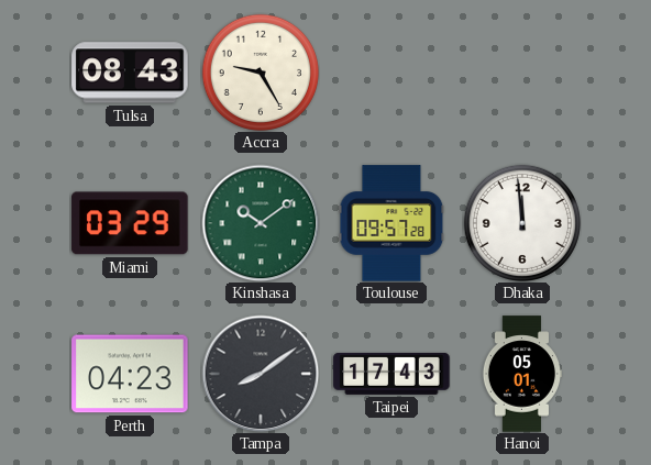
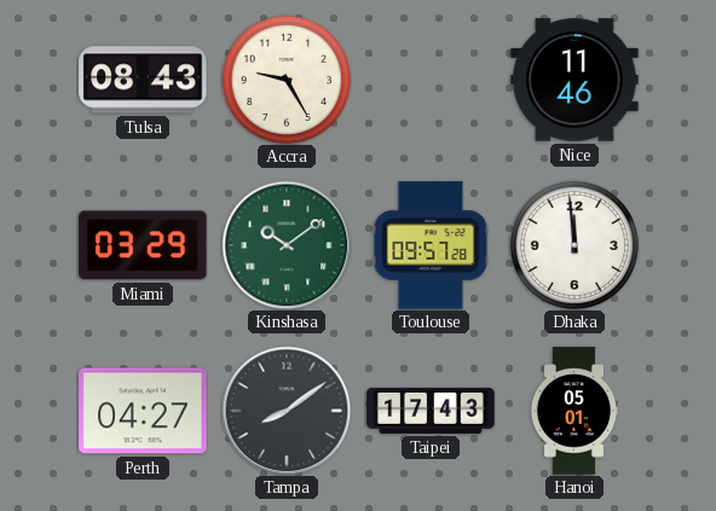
Nice: none -> 11:46
Perth: 04:23 -> 04:27
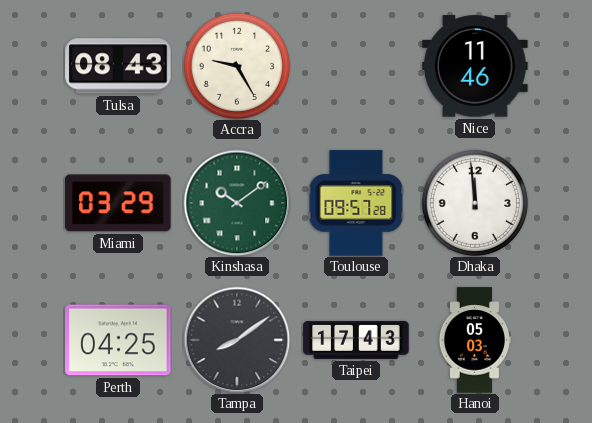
Perth: 04:27 -> 04:25
Hanoi: 05:01 -> 05:03
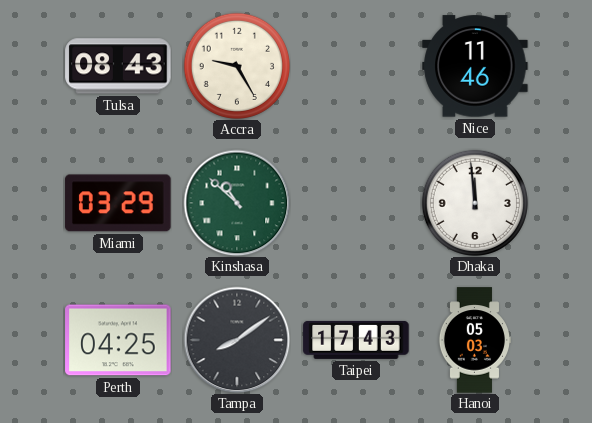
Kinshasa: 10:09 -> 10:52
Toulouse: 09:57 -> none
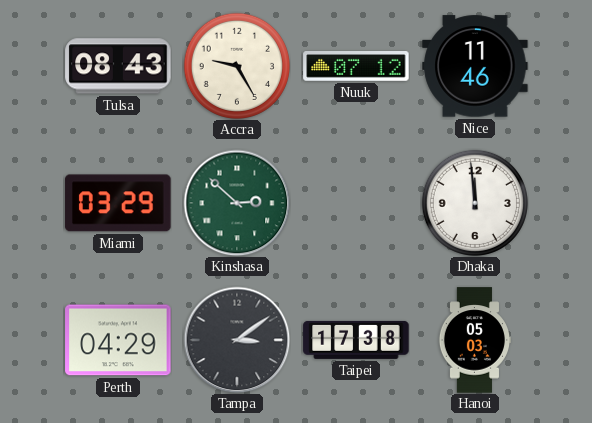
Nuuk: none -> 07:12
Kinshasa: 10:52 -> 2:52
Perth: 04:25 -> 04:29
Tampa: 8:09 -> 3:09
Taipei: 17:43 -> 17:38
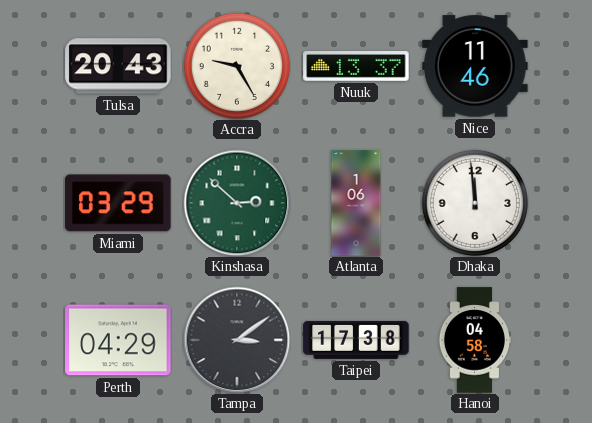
Tulsa: 08:43 -> 20:43
Nuuk: 07:12 -> 13:37
Atlanta: none -> 1:06
Hanoi: 05:03 -> 04:58
